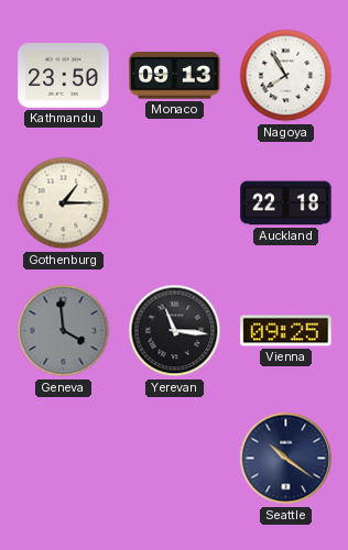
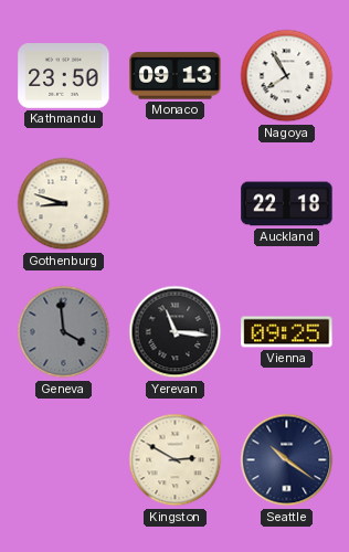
Gothenburg: 1:15 -> 8:48
Kingston: none -> 2:50
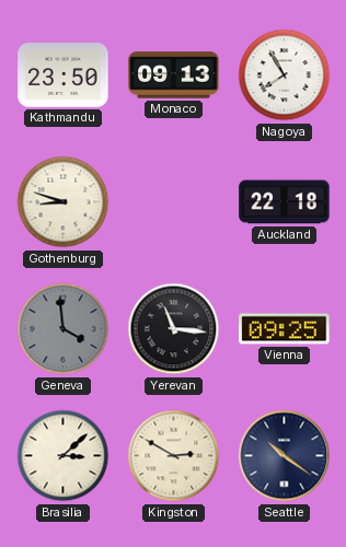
Brasilia: none -> 3:08
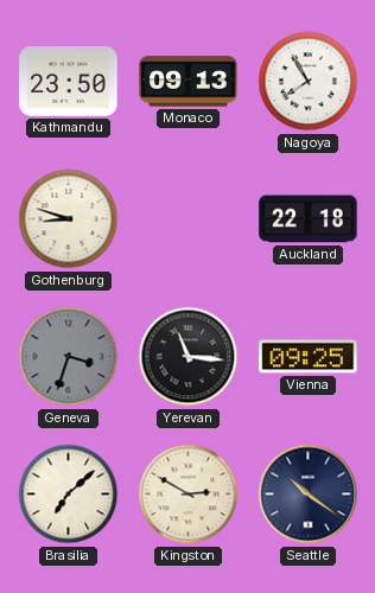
Geneva: 3:59 -> 3:33
Brasilia: 3:08 -> 7:08
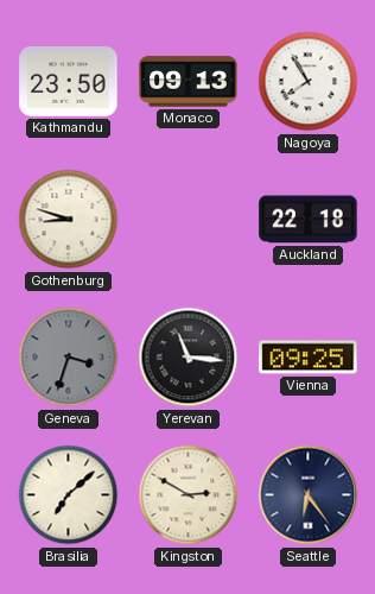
Seattle: 10:21 -> 6:24
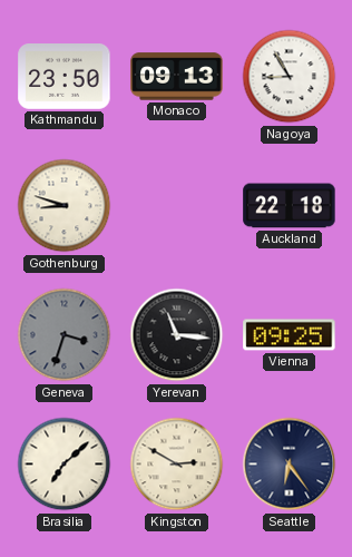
Nagoya: 7:55 -> 8:55
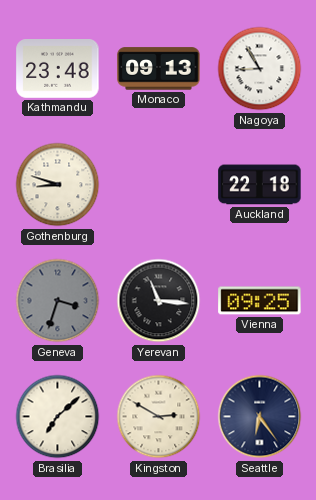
Kathmandu: 23:50 -> 23:48
